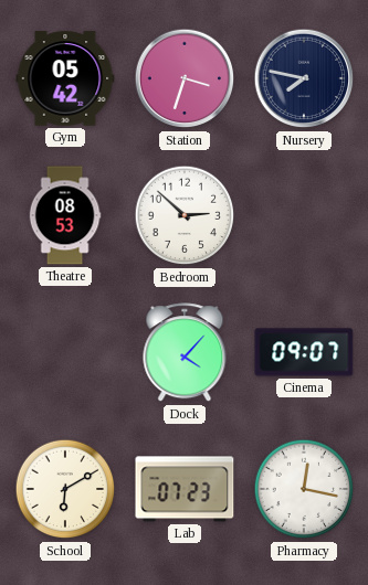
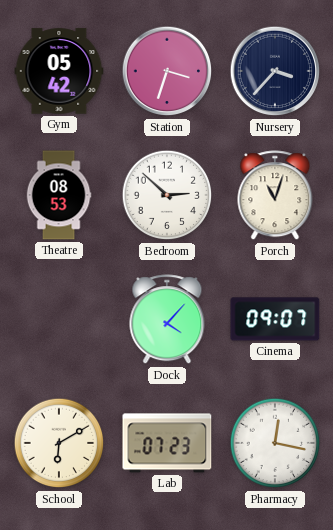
Nursery: 7:47 -> 3:37
Porch: none -> 11:03
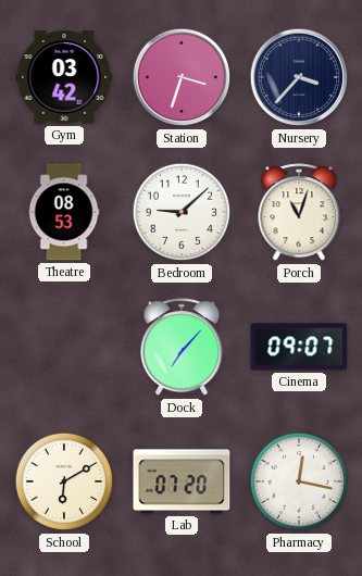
Gym: 05:42 -> 03:42
Bedroom: 2:52 -> 9:08
Dock: 4:07 -> 7:07
Lab: 07:23 -> 07:20
